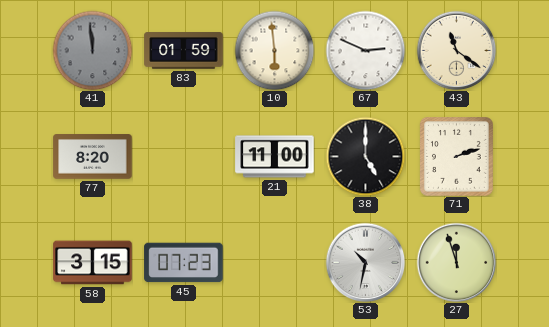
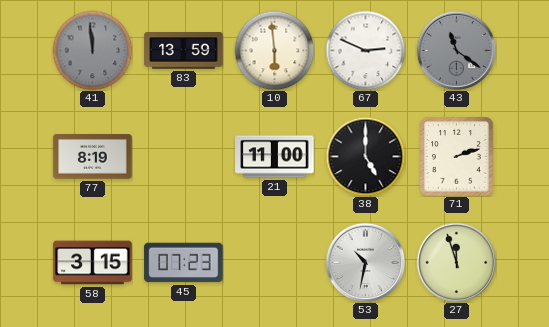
83: 01:59 -> 13:59
43 dial: cream -> grey
77: 8:20 -> 8:19
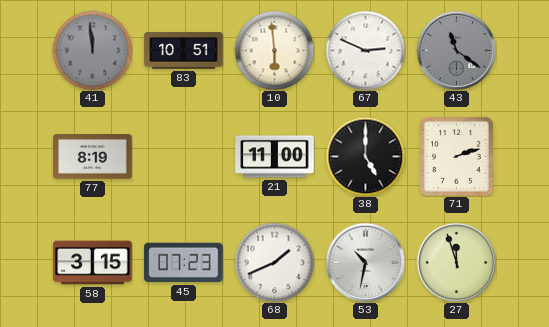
83: 13:59 -> 10:51
68: none -> 1:41
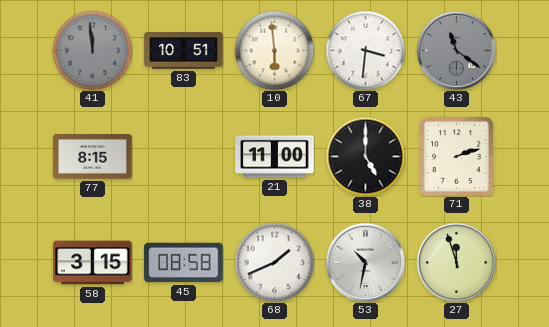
67: 2:49 -> 3:31
77: 8:19 -> 8:15
45: 07:23 -> 08:58
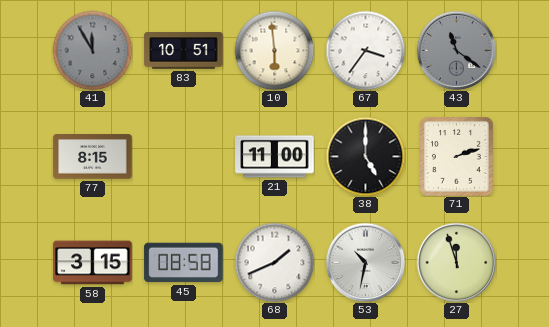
41: 11:59 -> 11:55
67: 3:31 -> 3:36
